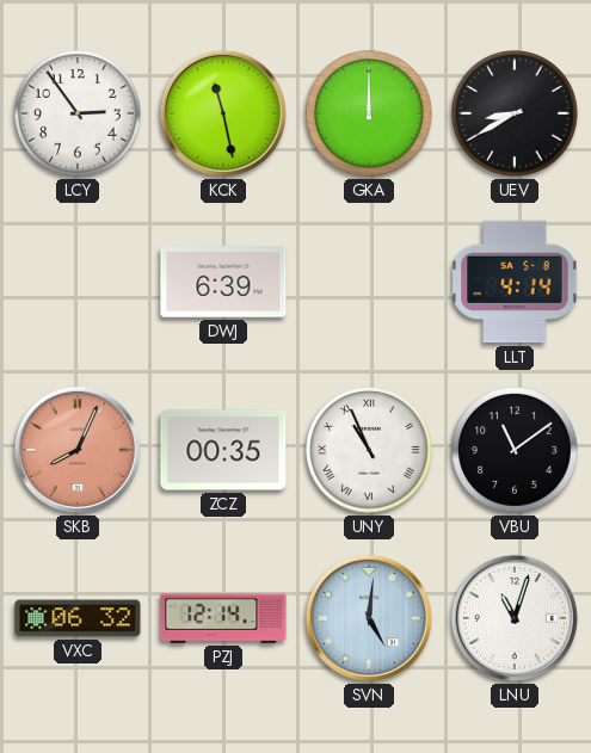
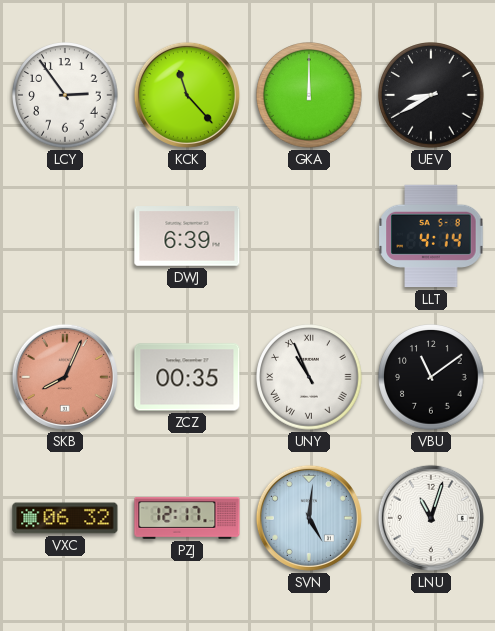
KCK: 11:28 -> 11:23
PZJ: 12:14 -> 12:17
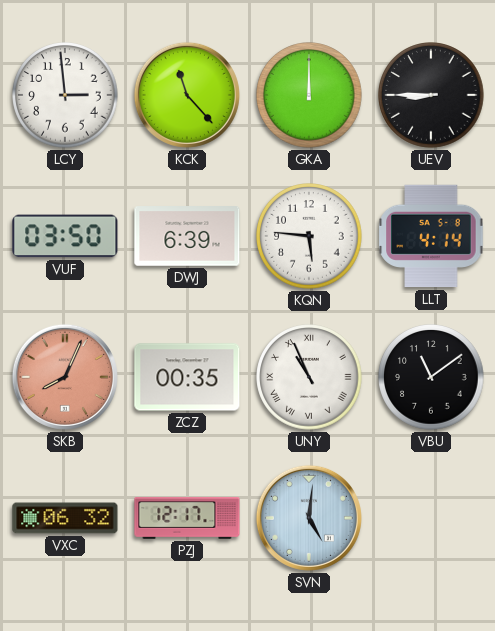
LCY: 2:54 -> 2:59
UEV: 8:40 -> 8:45
VUF: none -> 03:50
KQN: none -> 5:46
LNU: 11:03 -> none
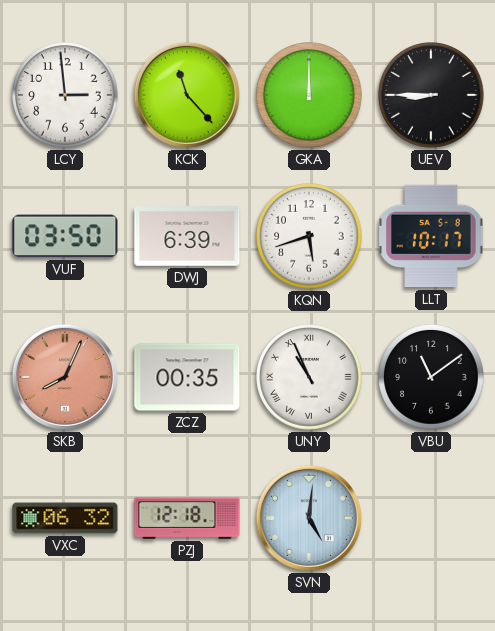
KQN: 5:46 -> 5:42
LLT: 4:14 -> 10:17
PZJ: 12:17 -> 12:18
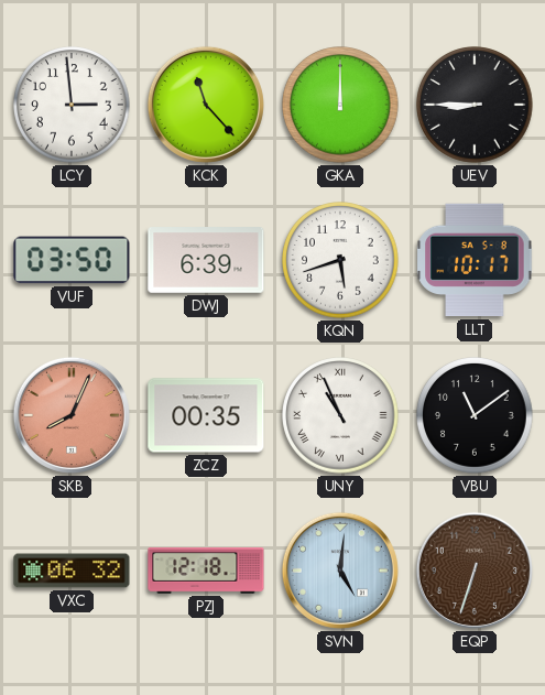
EQP: none -> 6:33
